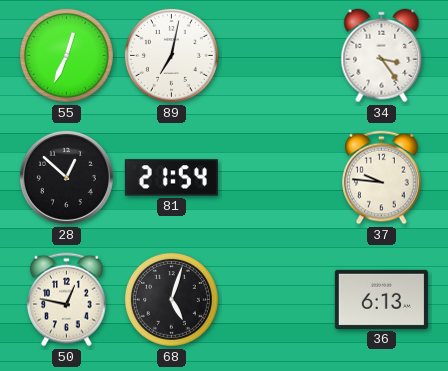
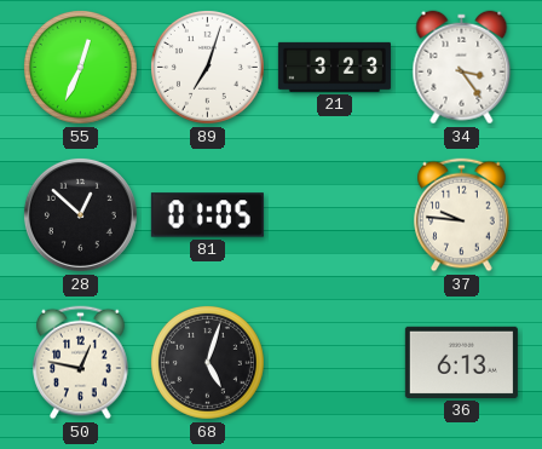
89: 7:02 -> 7:03
21: none -> 3:23
81: 21:54 -> 01:05
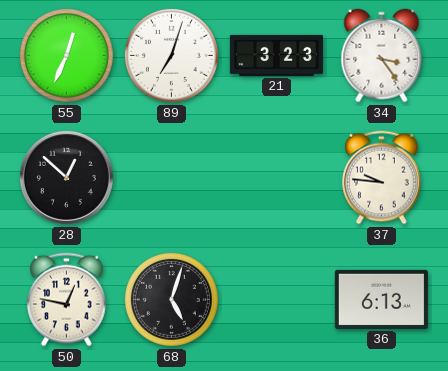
81: 01:05 -> none
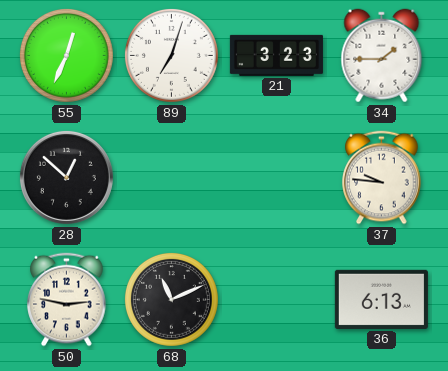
34: 3:24 -> 1:45
50: 12:47 -> 2:47
68: 5:03 -> 11:11
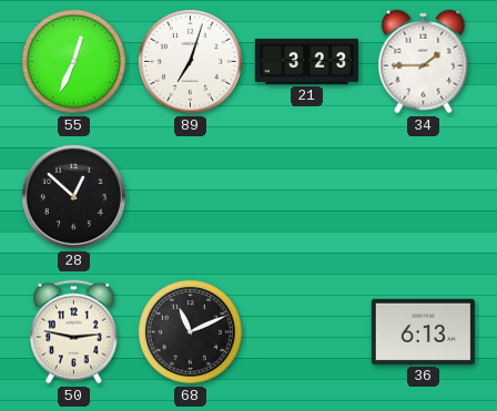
37: 9:46 -> none
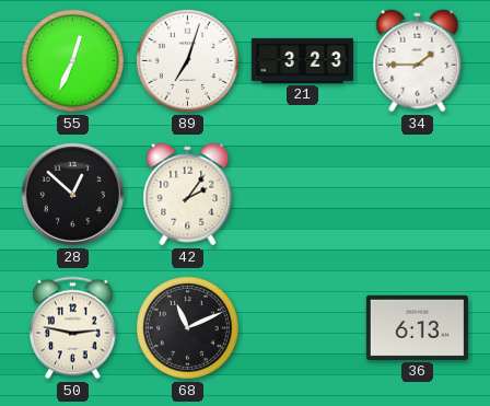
42: none -> 2:06
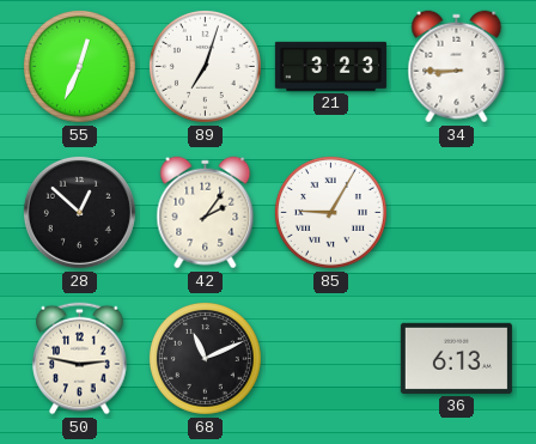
34: 1:45 -> 8:45
85: none -> 9:05
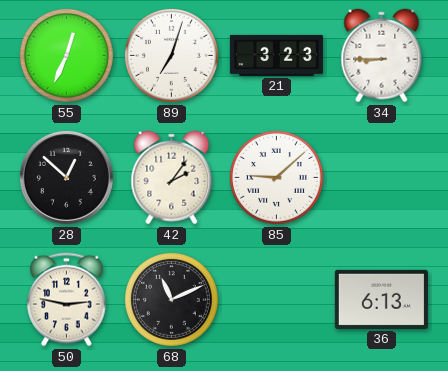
85: 9:05 -> 9:08
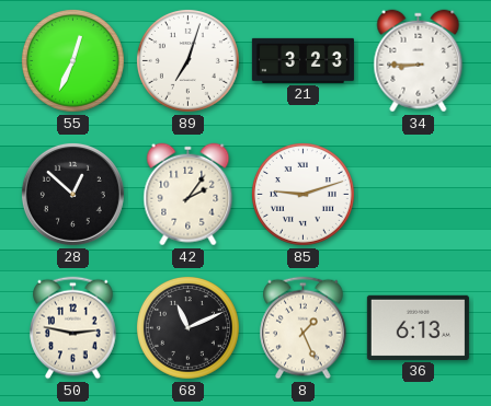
85: 9:08 -> 9:12
8: none -> 1:26
